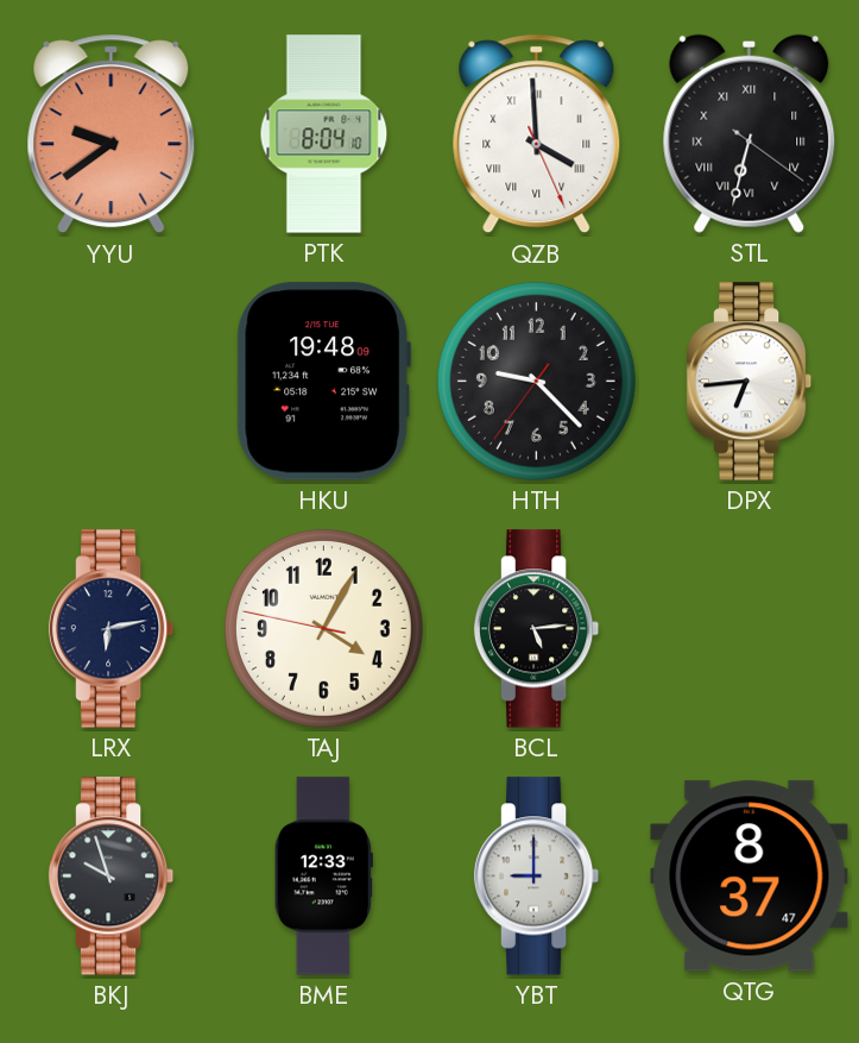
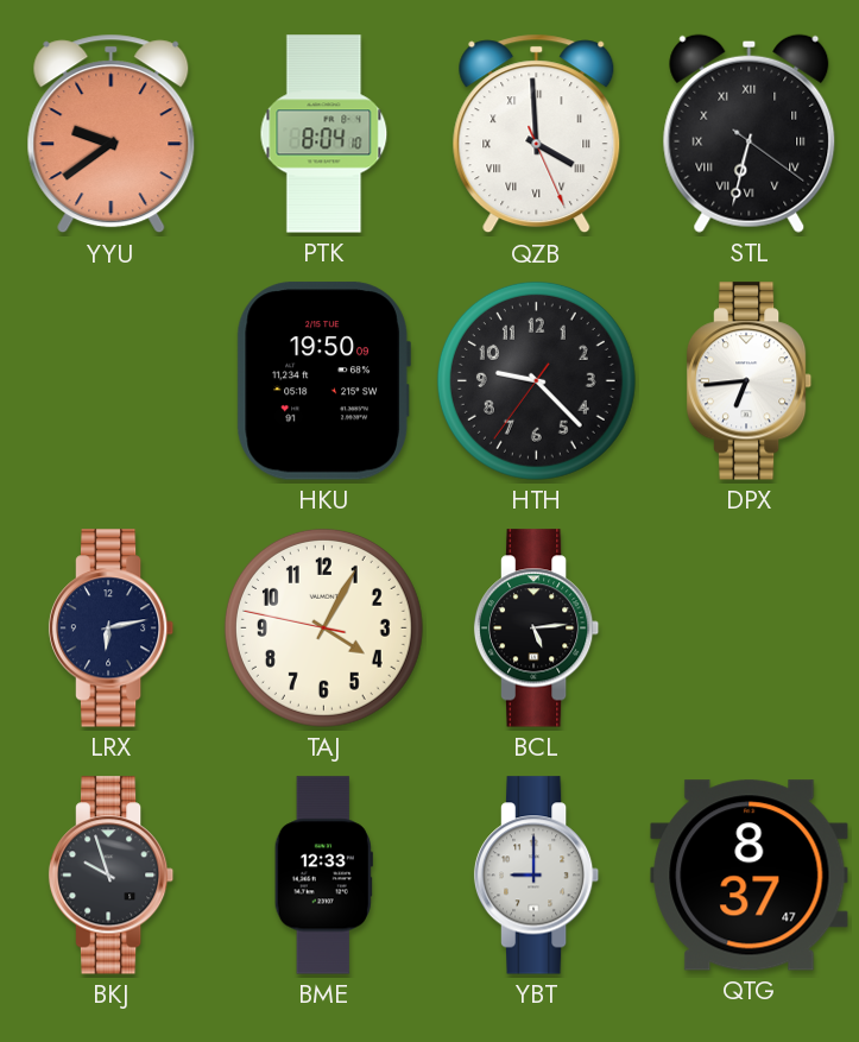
HKU: 19:48 -> 19:50
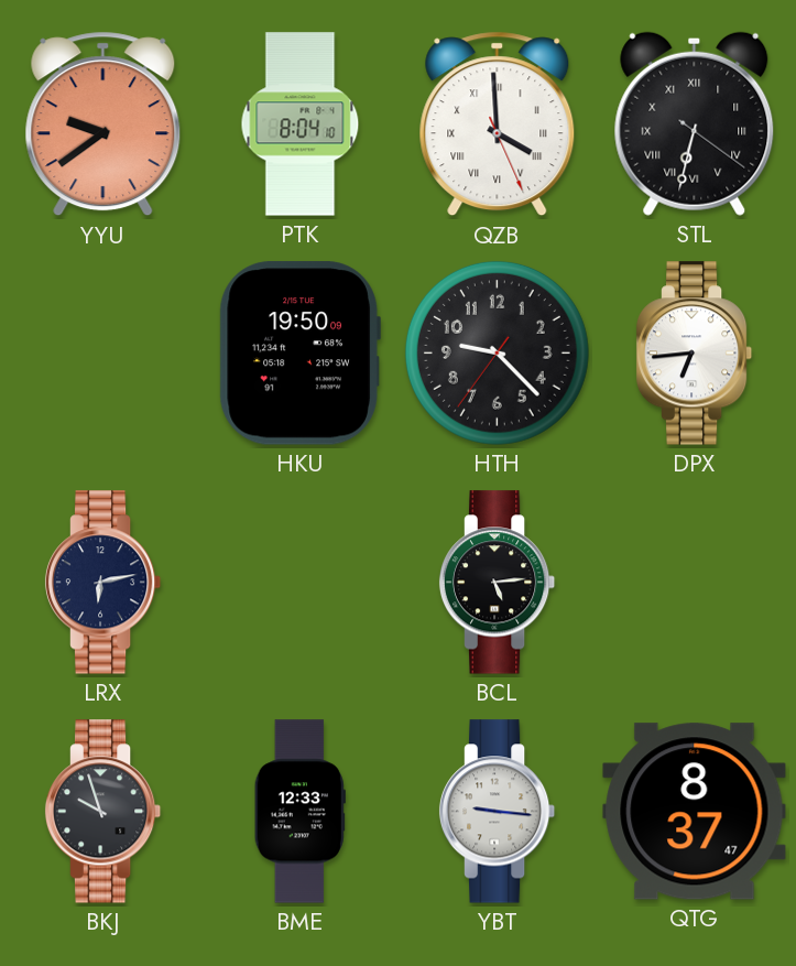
TAJ: 4:04 -> none
YBT: 9:00 -> 9:16
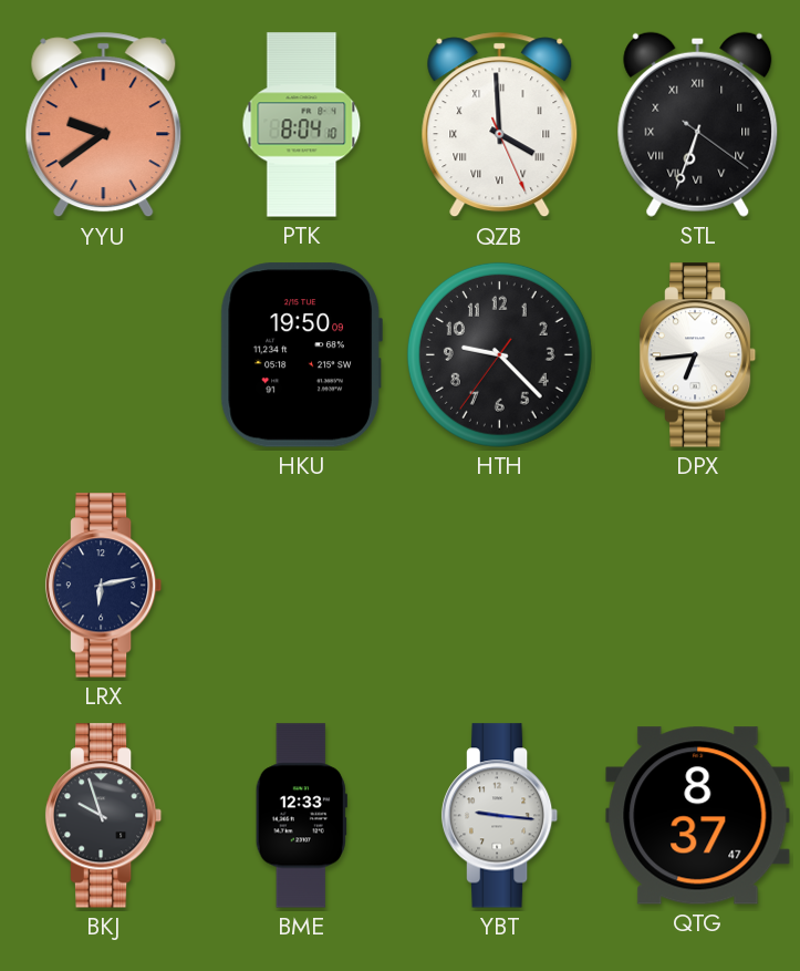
STL: 6:32 -> 6:33
BCL: 5:14 -> none
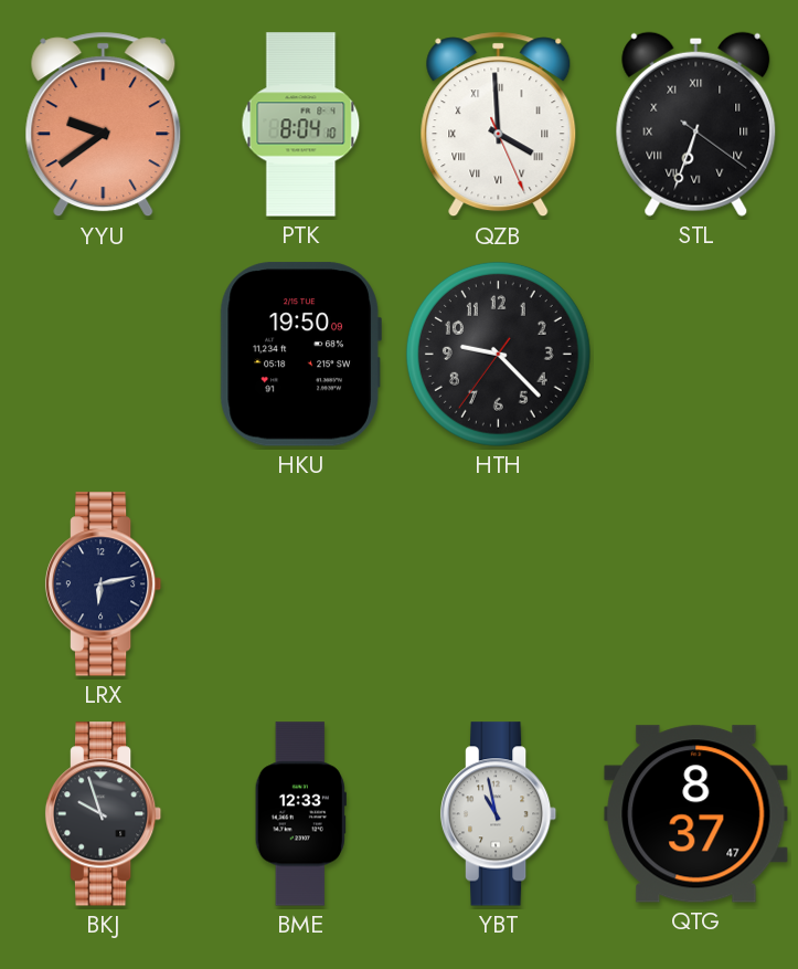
DPX: 6:44 -> none
YBT: 9:16 -> 10:58
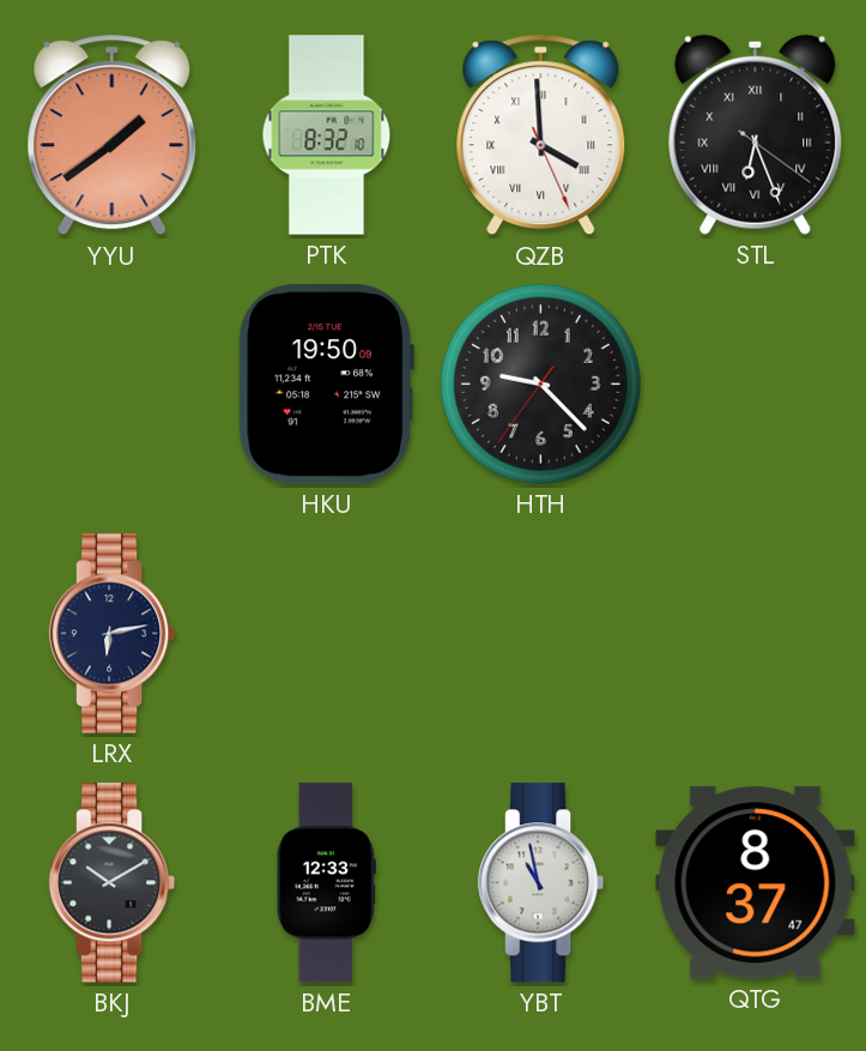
YYU: 9:39 -> 1:39
PTK: 8:04 -> 8:32
STL: 6:33 -> 6:26
BKJ: 9:57 -> 10:10
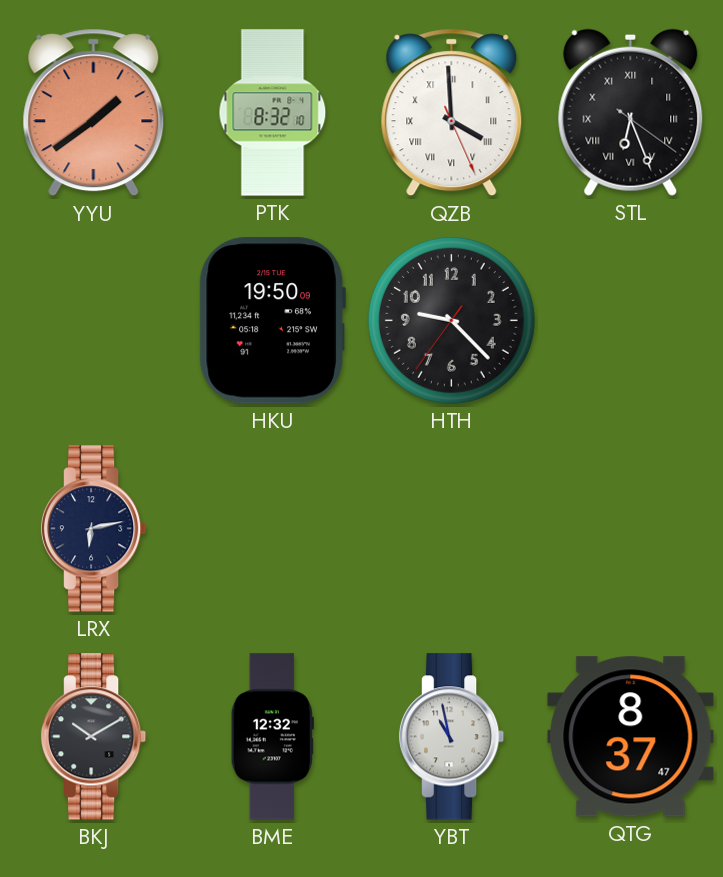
BME: 12:33 -> 12:32
